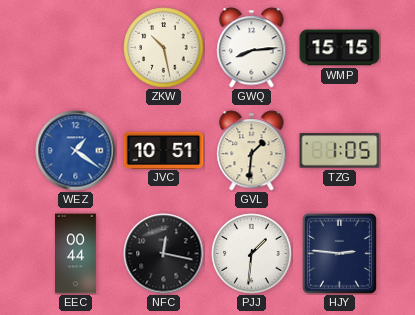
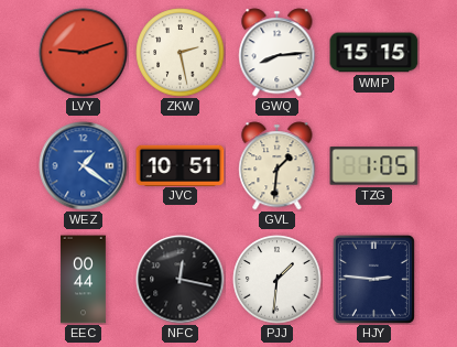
LVY: none -> 9:12
ZKW: 10:28 -> 2:28
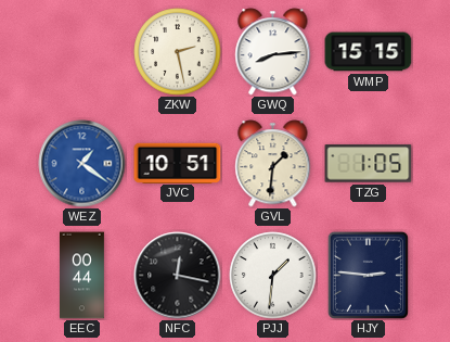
LVY: 9:12 -> none
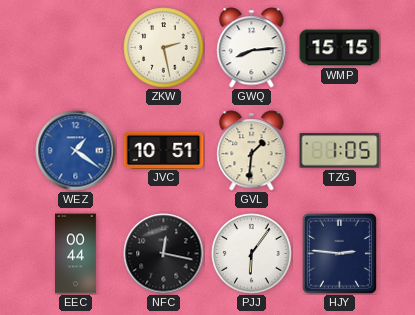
PJJ: 1:31 -> 6:06
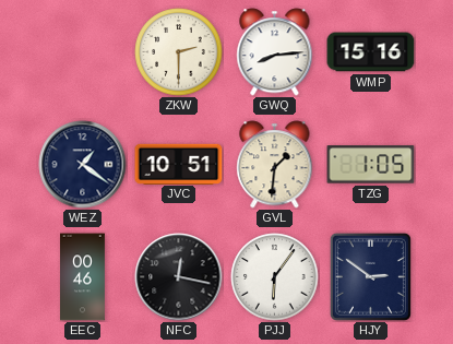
ZKW: 2:28 -> 2:30
WMP: 15:15 -> 15:16
WEZ dial: blue -> navy
EEC: 00:44 -> 00:46
HJY: 2:46 -> 2:51
